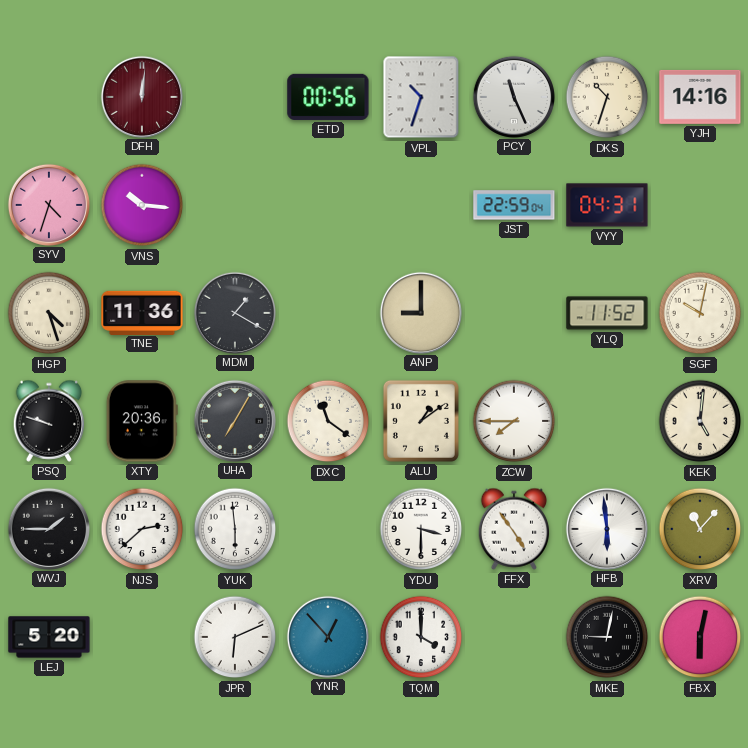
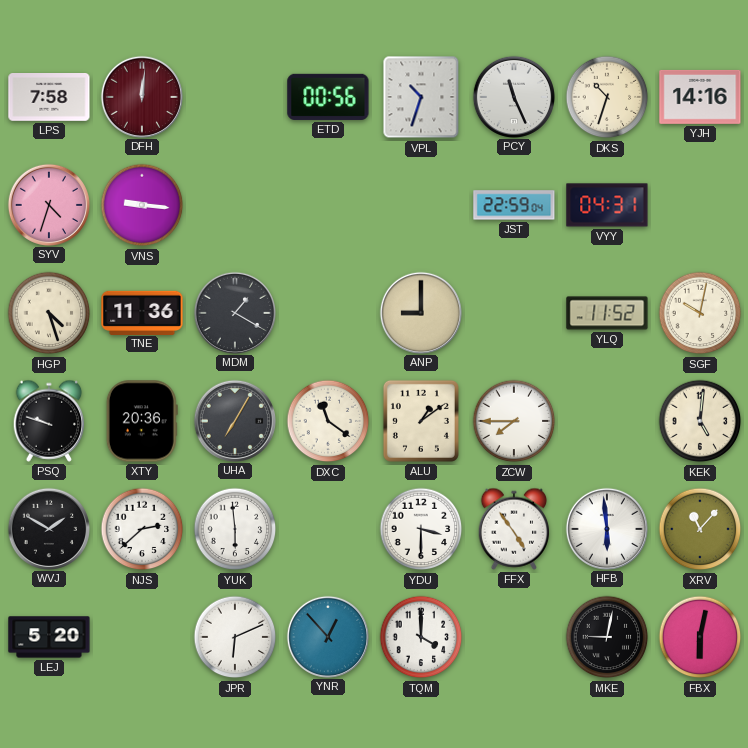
LPS: none -> 7:58
VNS: 10:16 -> 9:16
WVJ: 1:45 -> 1:50
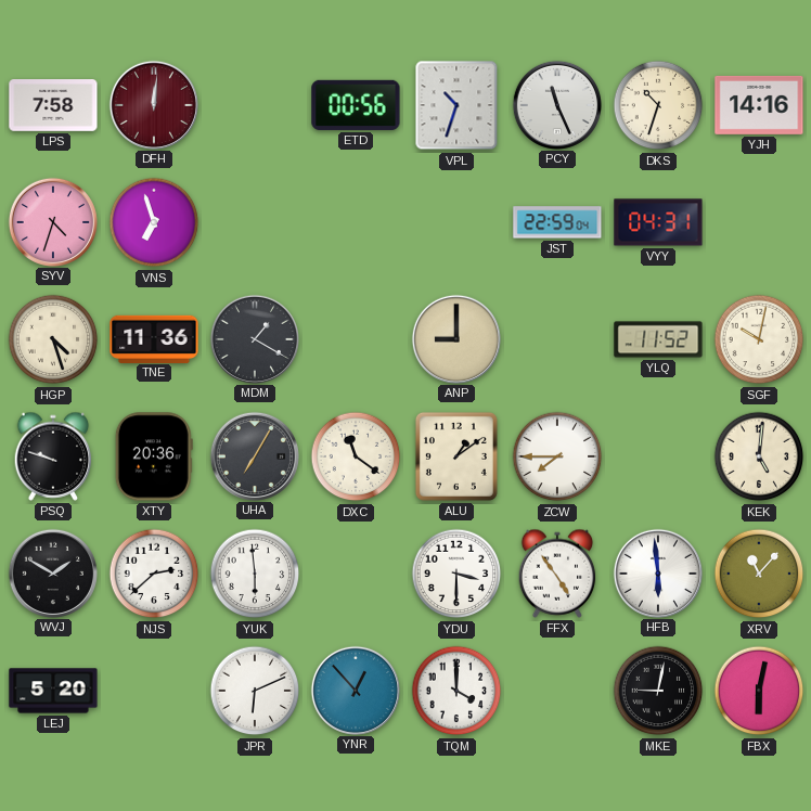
VNS: 9:16 -> 6:57
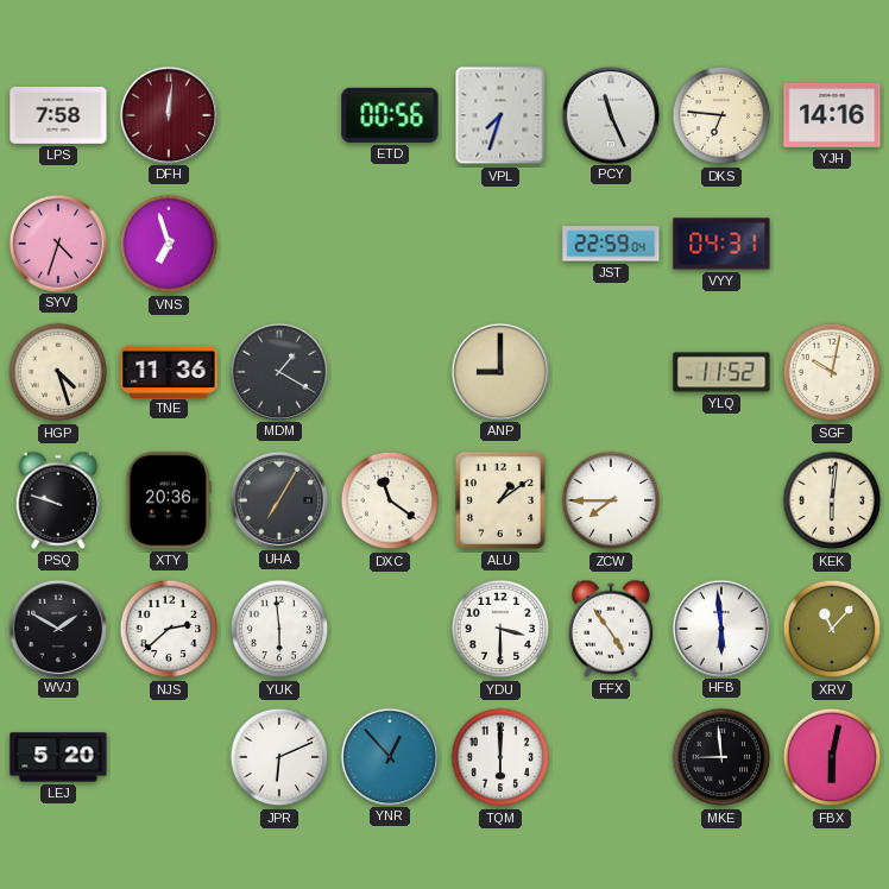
VPL: 10:33 -> 7:33
DKS: 10:33 -> 6:46
KEK: 5:01 -> 6:01
TQM: 4:00 -> 6:00
MKE: 9:02 -> 8:59
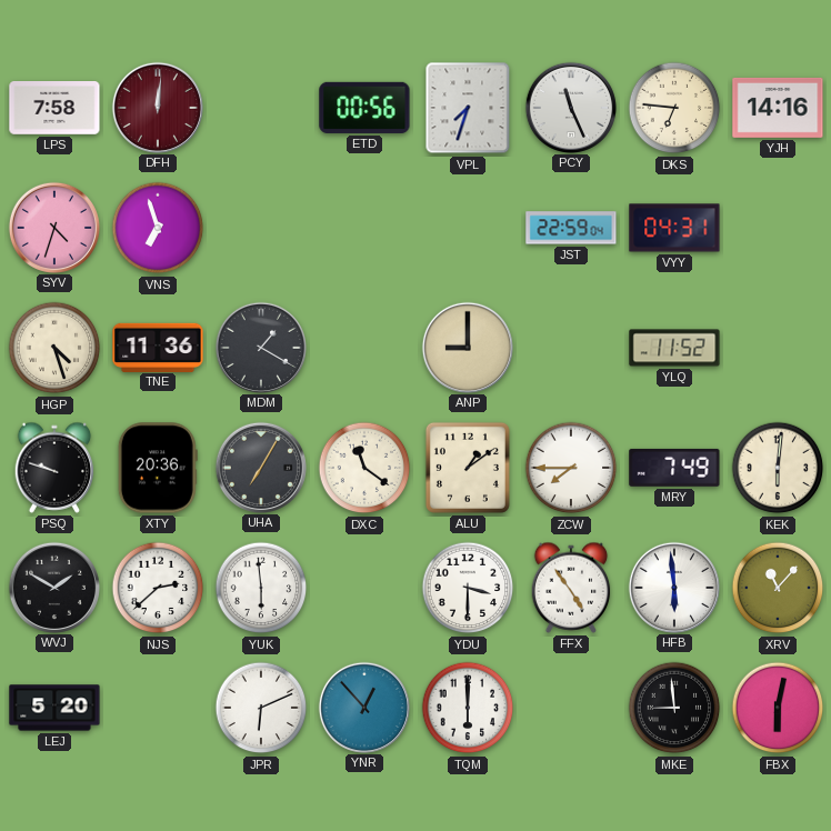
SGF: 10:02 -> none
MRY: none -> 7:49
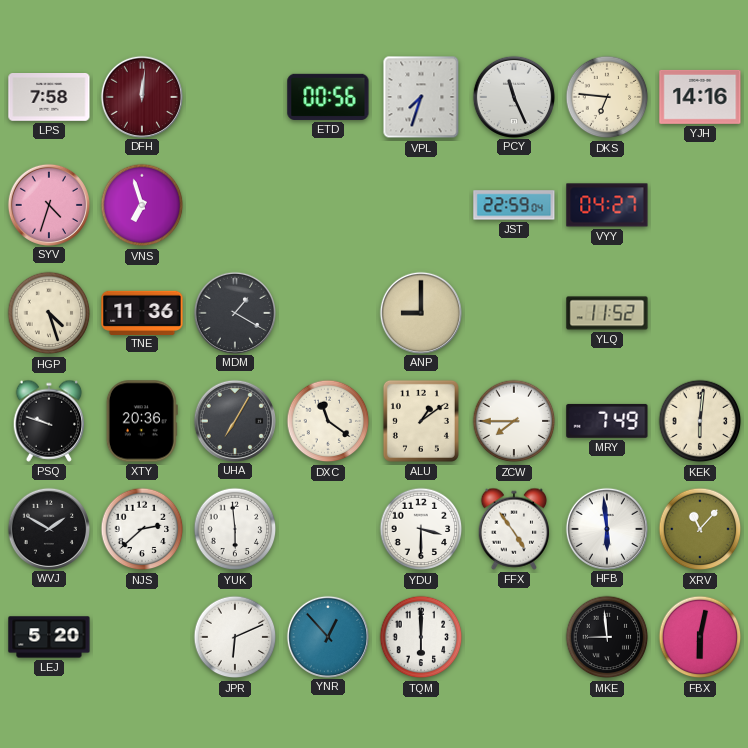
VYY: 04:31 -> 04:27
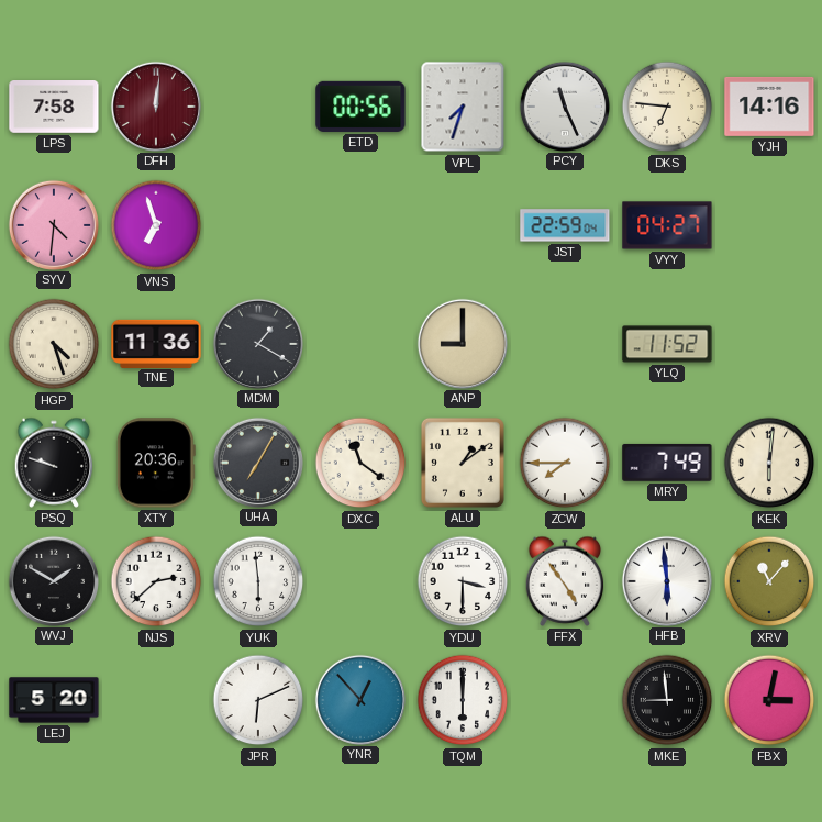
SYV: 4:33 -> 4:31
FBX: 6:02 -> 3:02
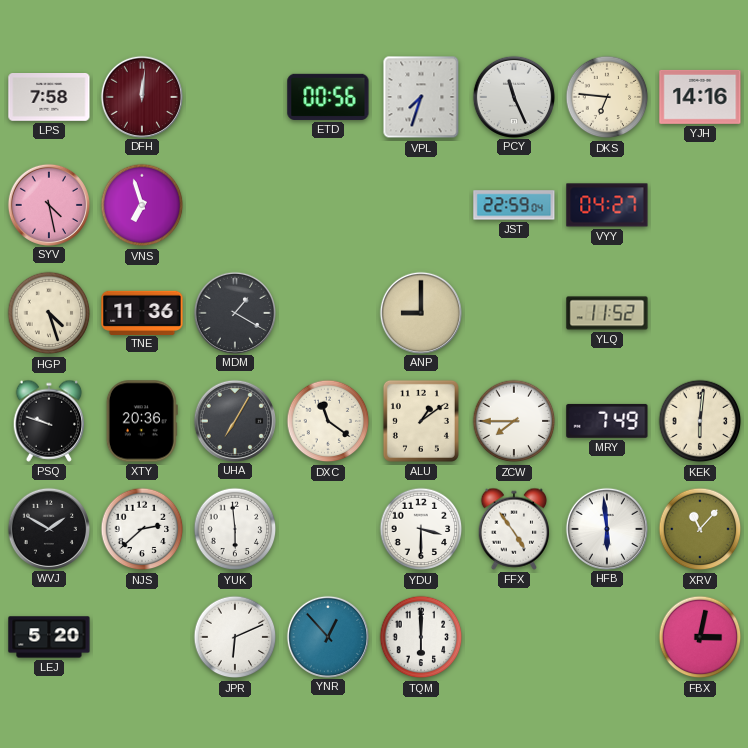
SYV: 4:31 -> 4:28
MKE: 8:59 -> none
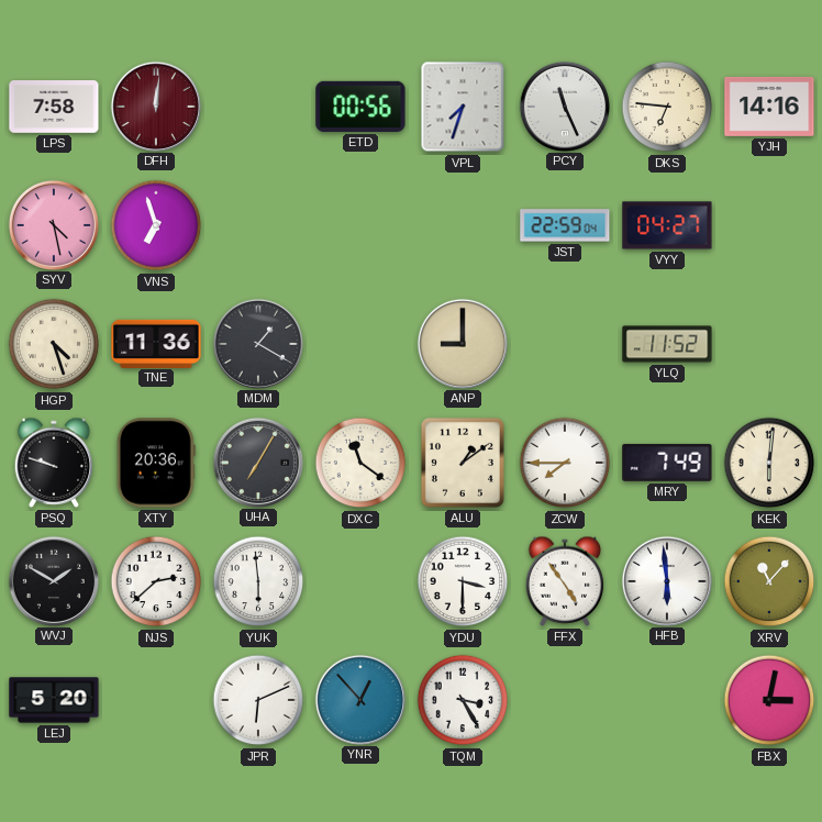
TQM: 6:00 -> 3:25
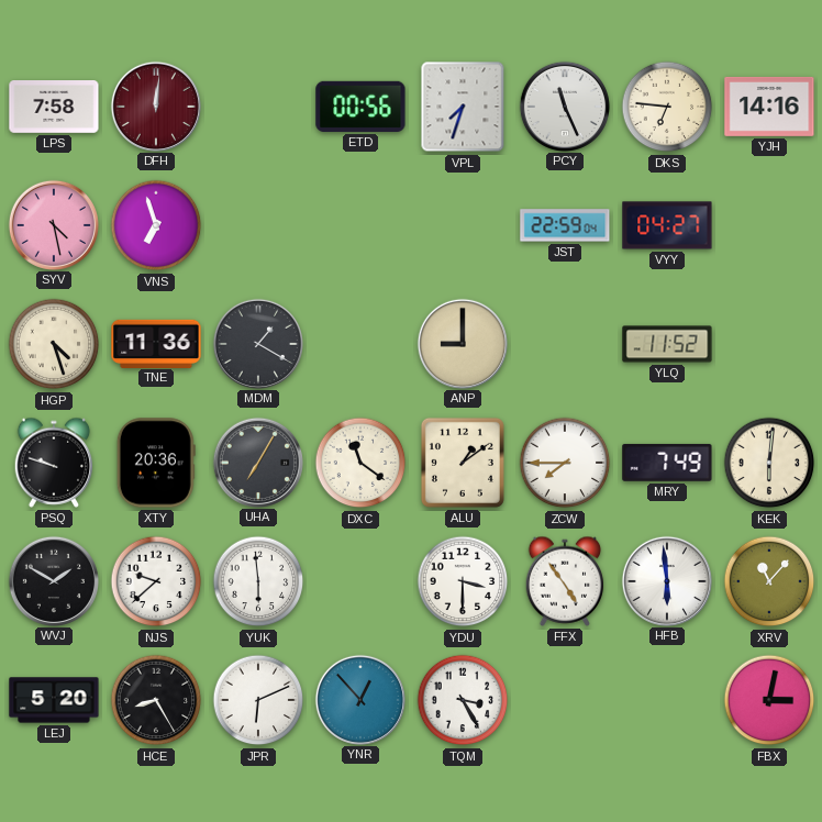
NJS: 2:38 -> 9:38
HCE: none -> 8:25
